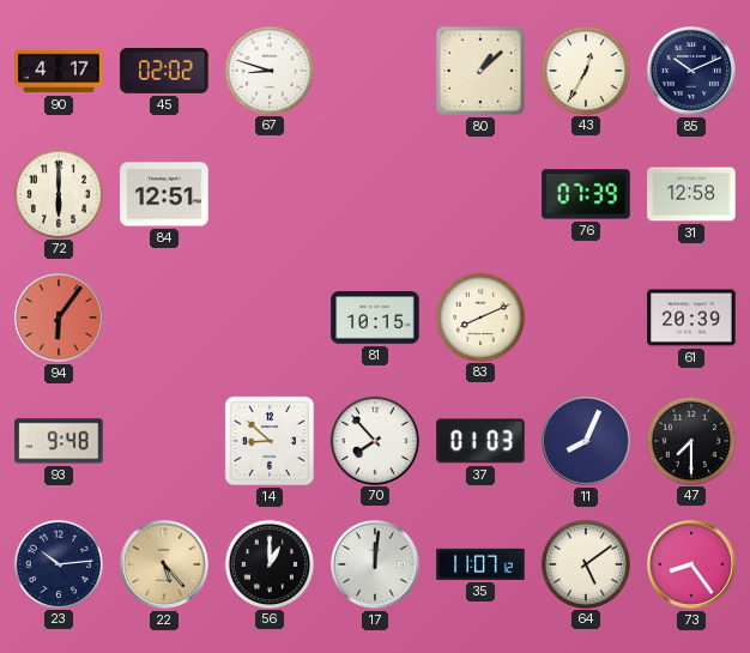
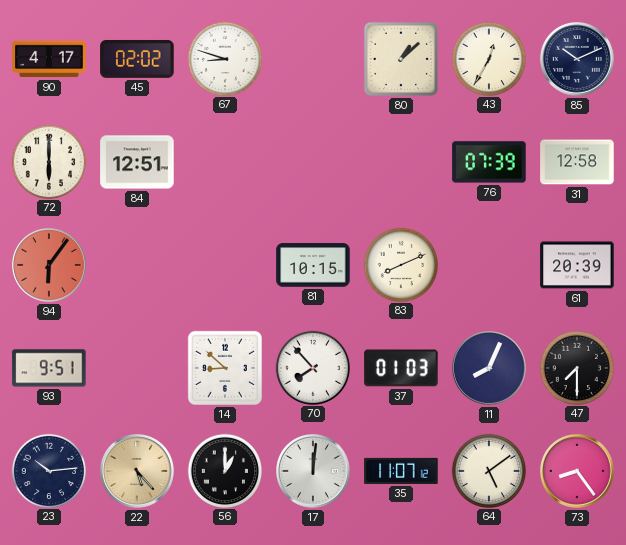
93: 9:48 -> 9:51
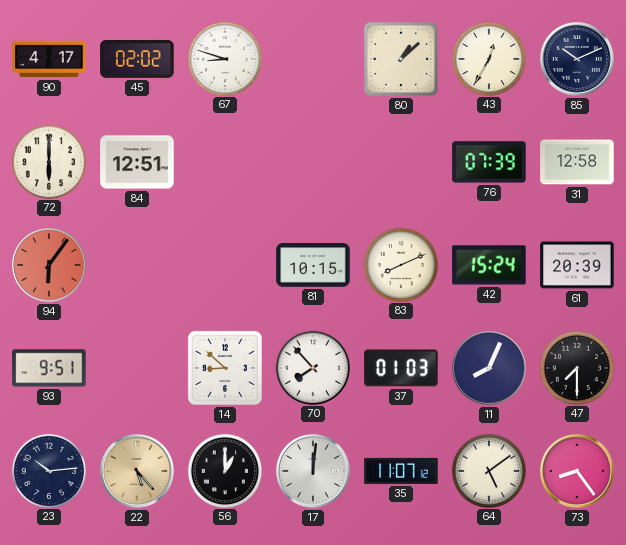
42: none -> 15:24
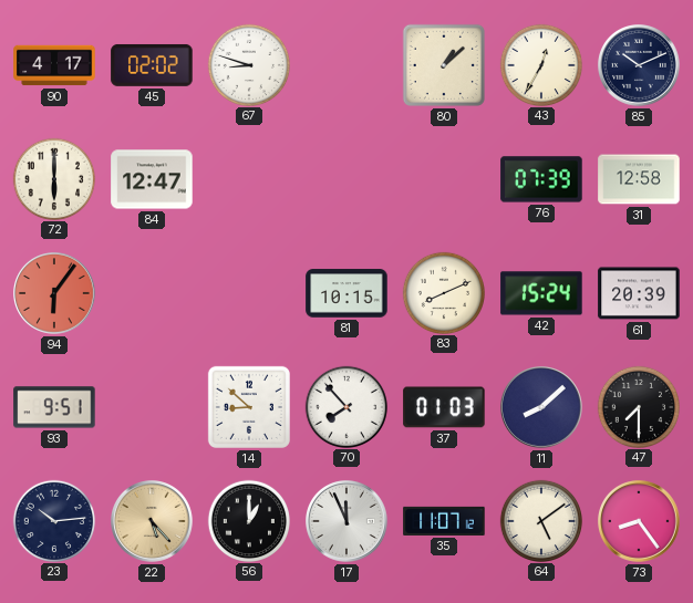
84: 12:51 -> 12:47
11: 8:04 -> 8:08
17: 12:01 -> 11:56
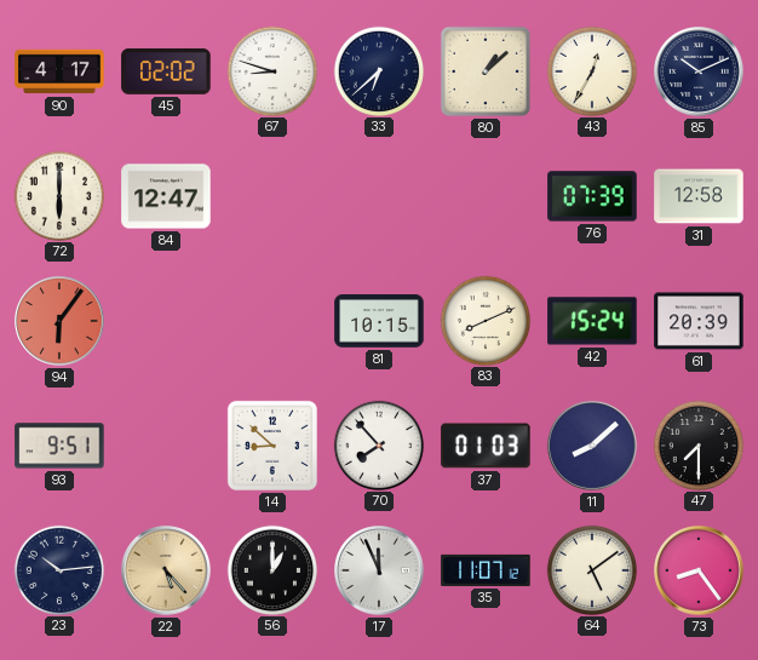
33: none -> 6:38
